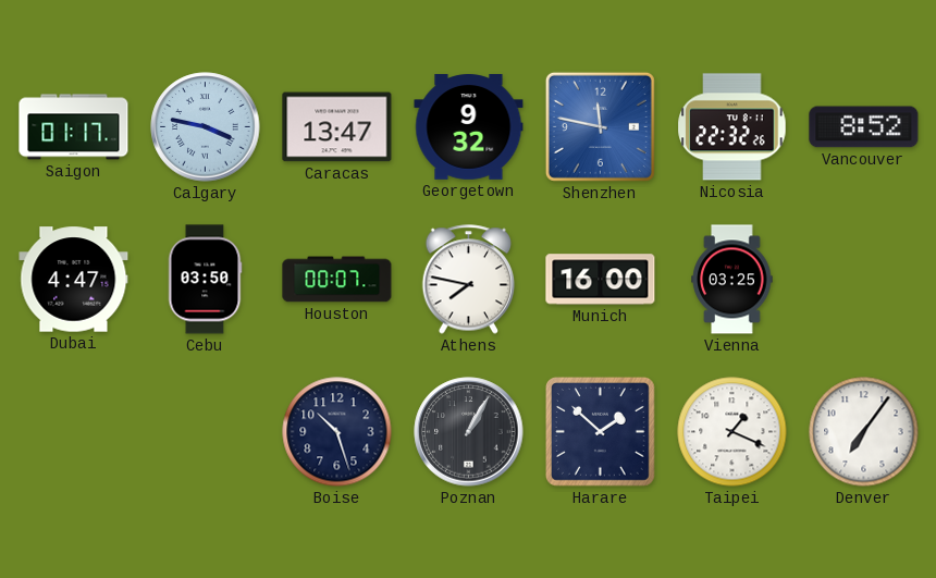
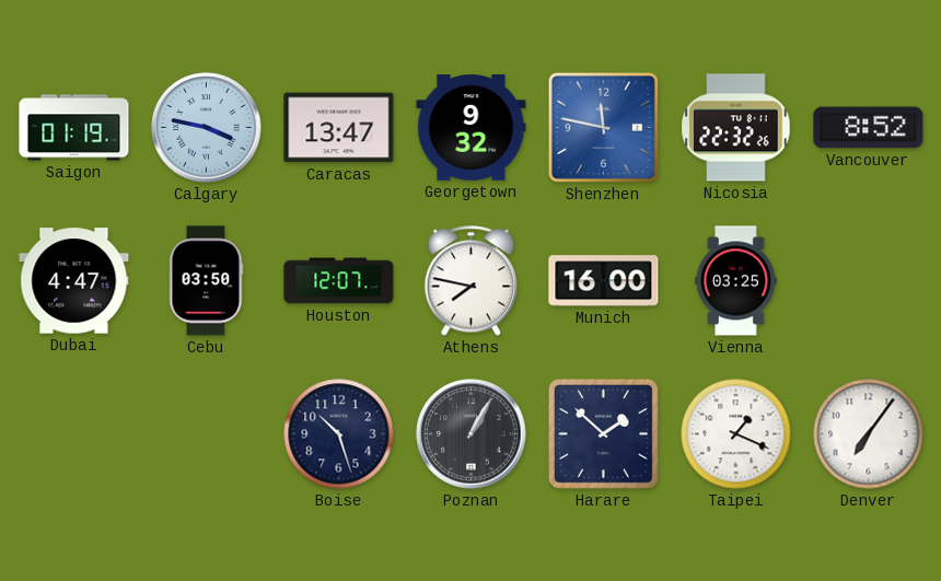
Saigon: 01:17 -> 01:19
Houston: 00:07 -> 12:07
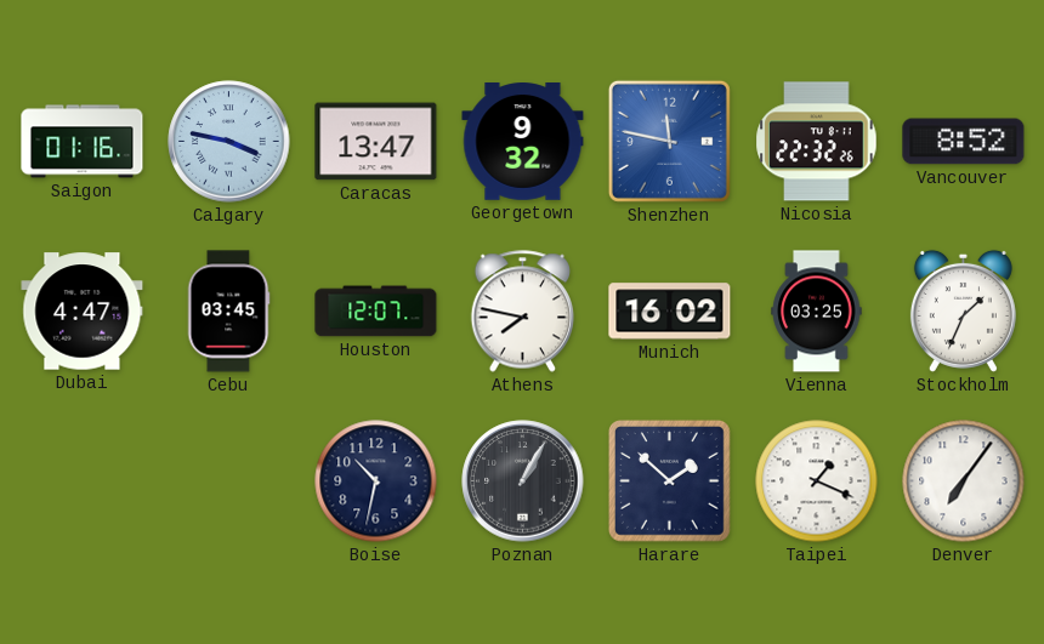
Saigon: 01:19 -> 01:16
Cebu: 03:50 -> 03:45
Munich: 16:00 -> 16:02
Stockholm: none -> 1:34
Boise: 10:27 -> 10:32
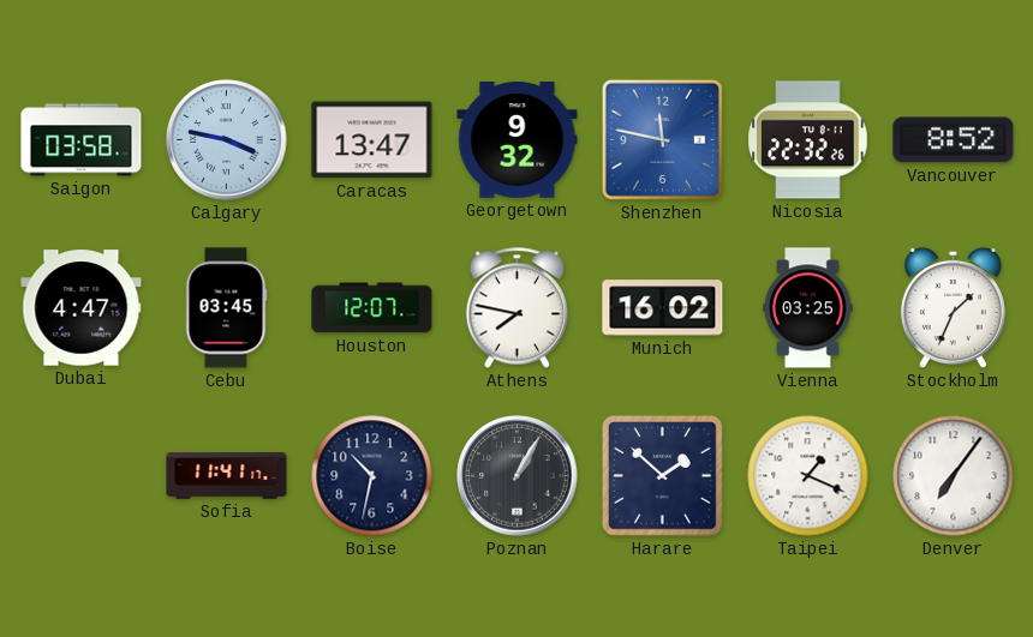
Saigon: 01:16 -> 03:58
Sofia: none -> 11:41
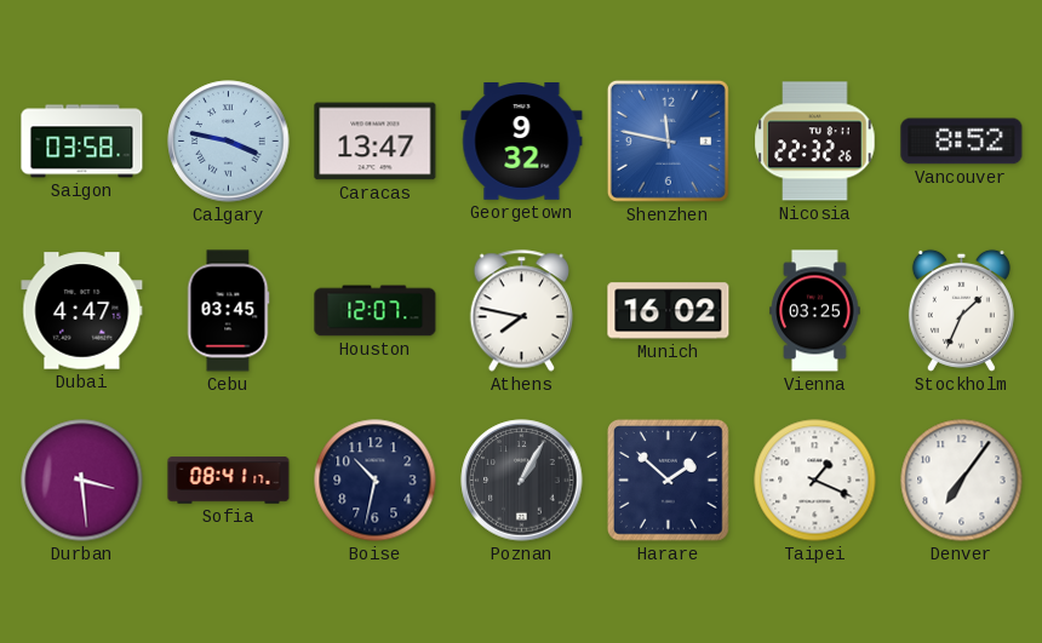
Durban: none -> 3:29
Sofia: 11:41 -> 08:41
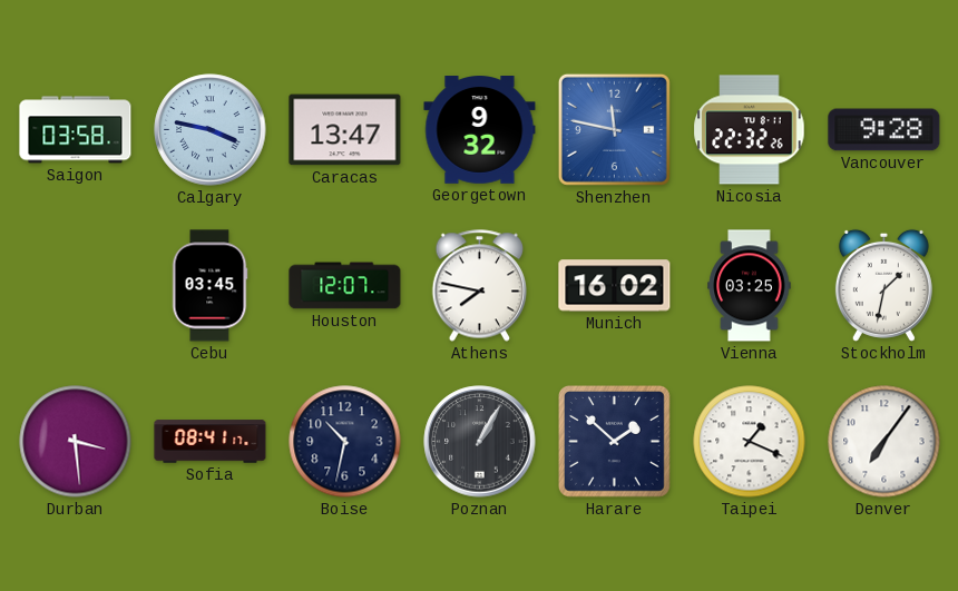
Vancouver: 8:52 -> 9:28
Dubai: 4:47 -> none
Stockholm: 1:34 -> 1:32
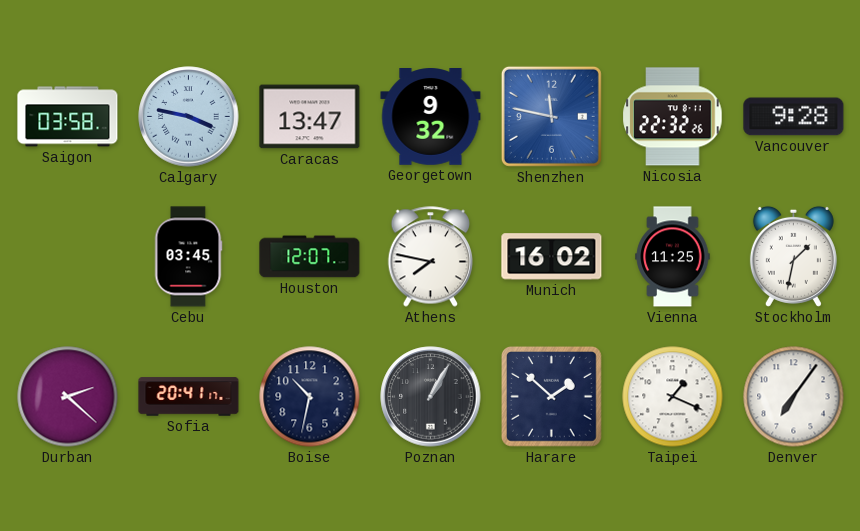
Vienna: 03:25 -> 11:25
Durban: 3:29 -> 2:22
Sofia: 08:41 -> 20:41
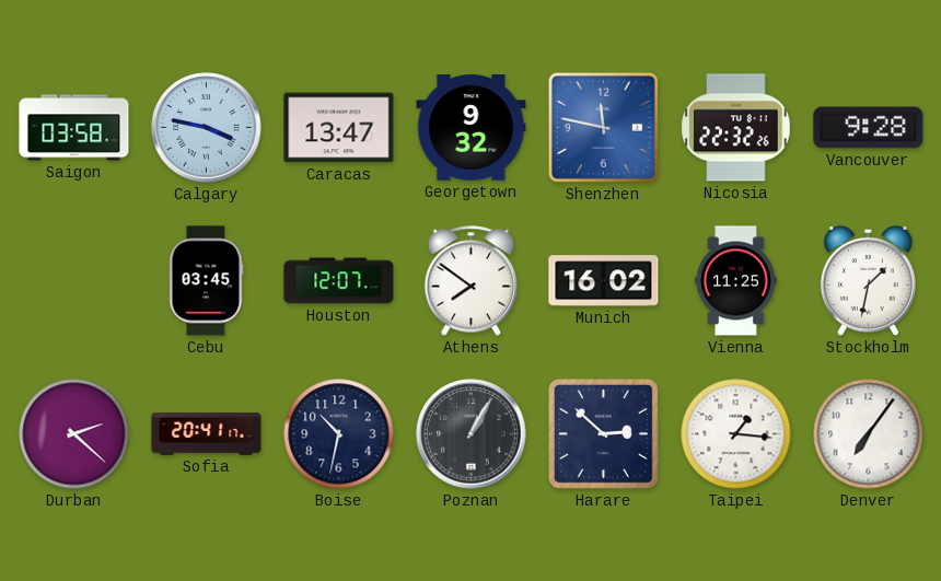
Athens: 7:47 -> 7:51
Harare: 1:52 -> 2:52
Taipei: 1:19 -> 1:16
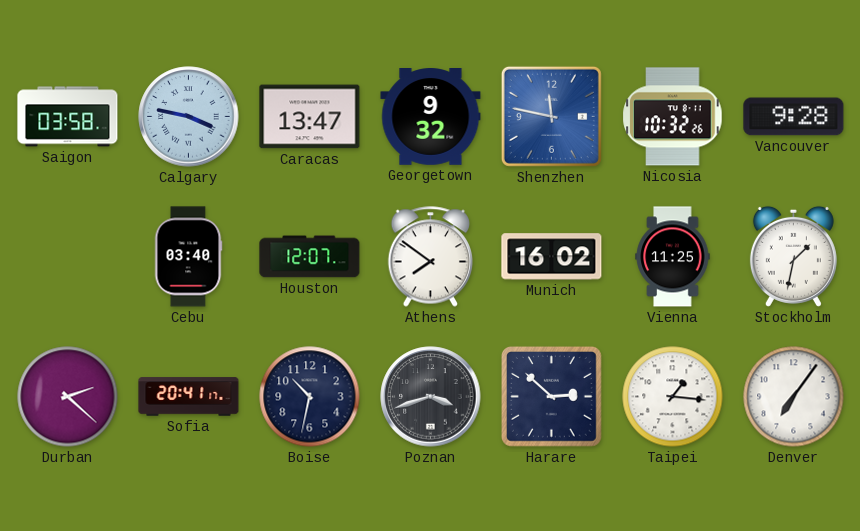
Nicosia: 22:32 -> 10:32
Cebu: 03:45 -> 03:40
Poznan: 1:05 -> 3:42
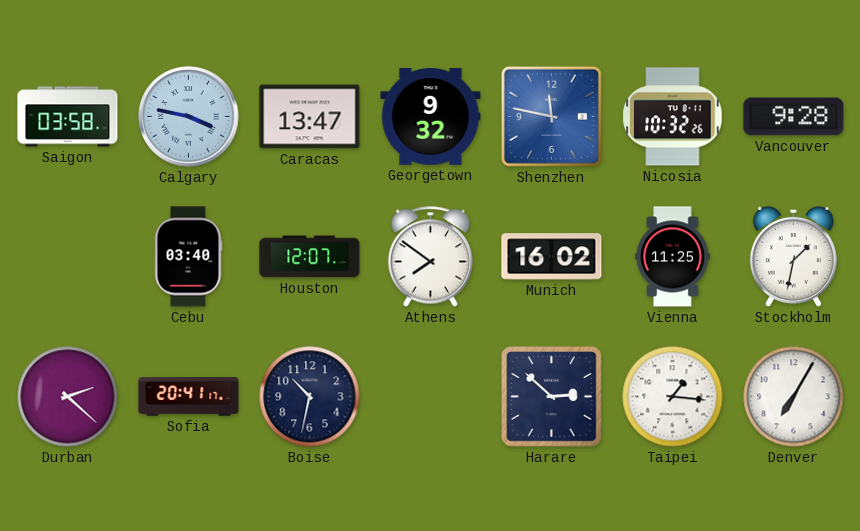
Poznan: 3:42 -> none
Denver: 7:06 -> 7:05
